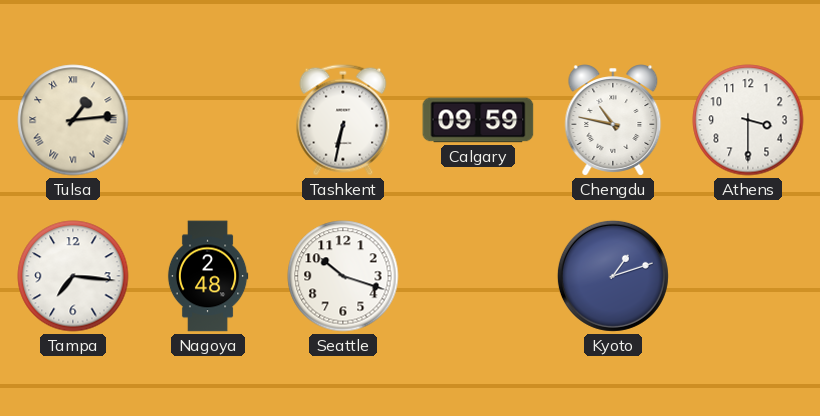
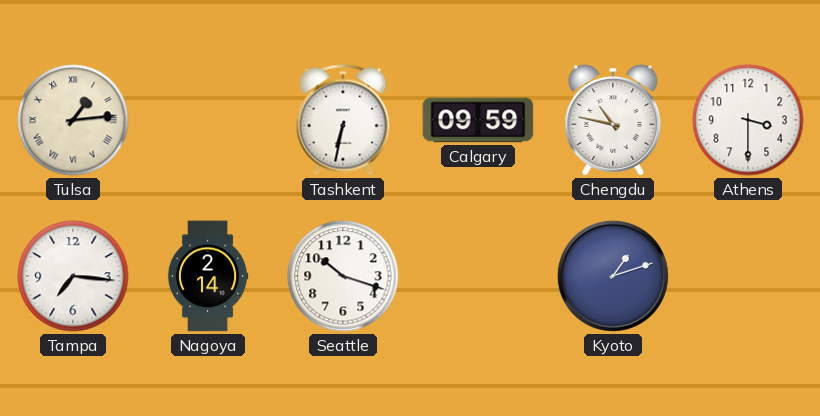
Nagoya: 2:48 -> 2:14
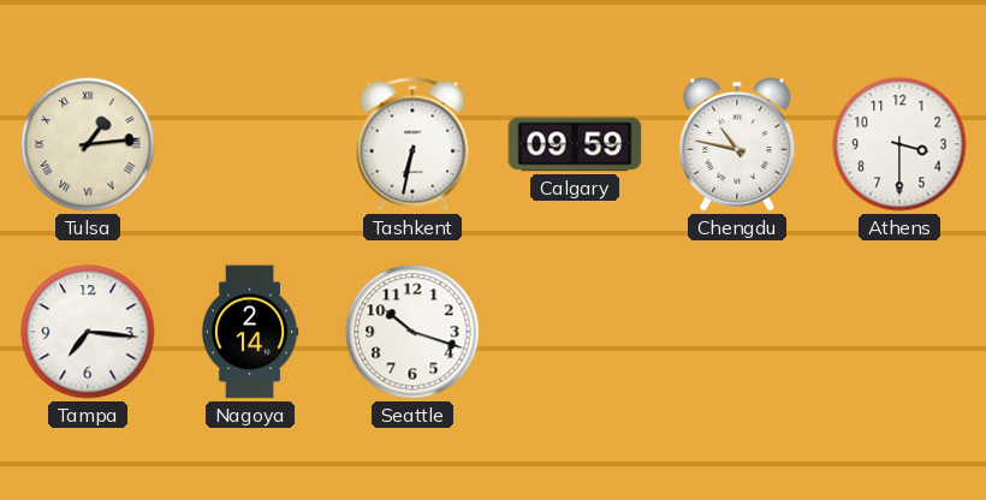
Kyoto: 1:12 -> none
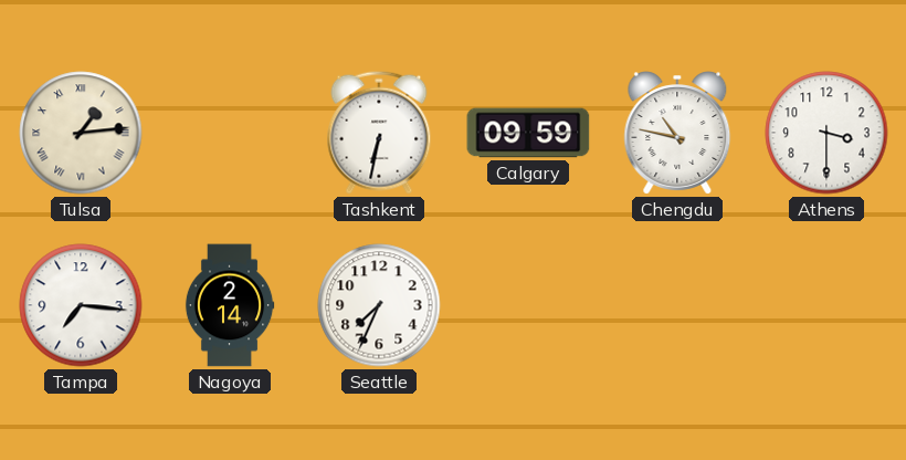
Seattle: 10:18 -> 7:34
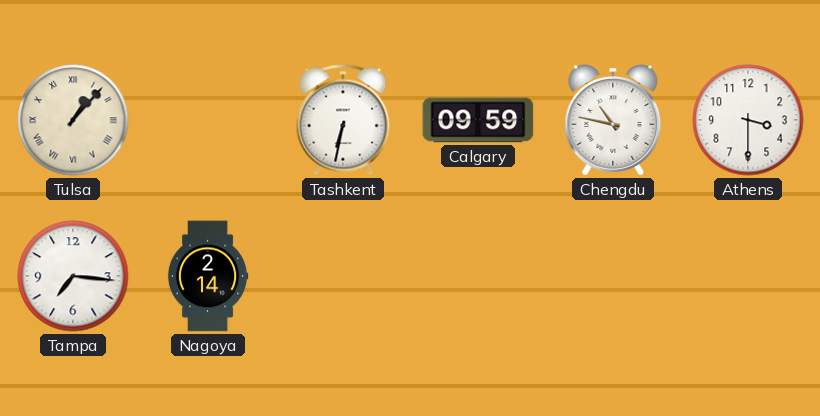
Tulsa: 1:14 -> 1:07
Seattle: 7:34 -> none
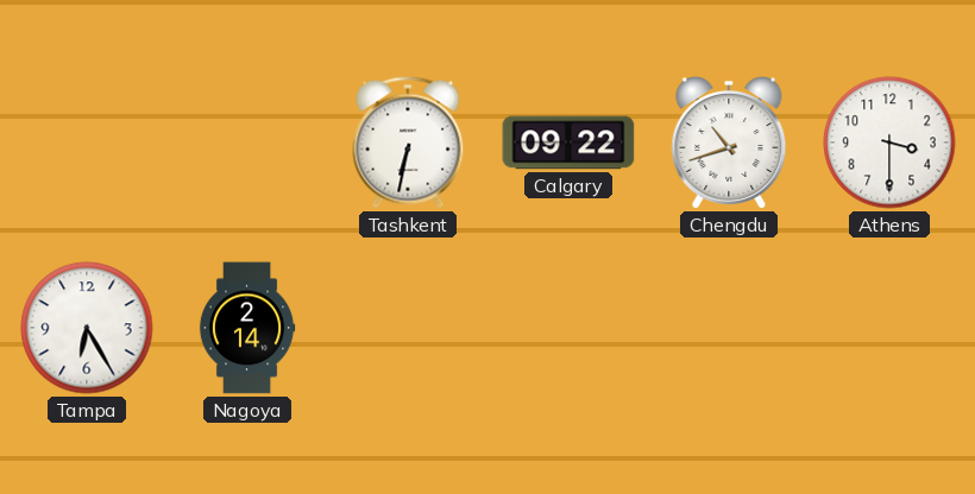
Tulsa: 1:07 -> none
Calgary: 09:59 -> 09:22
Chengdu: 10:47 -> 10:42
Tampa: 7:16 -> 6:25
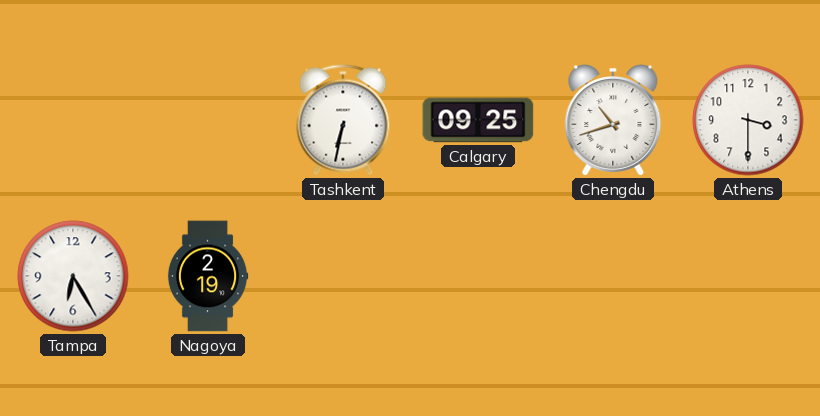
Calgary: 09:22 -> 09:25
Nagoya: 2:14 -> 2:19
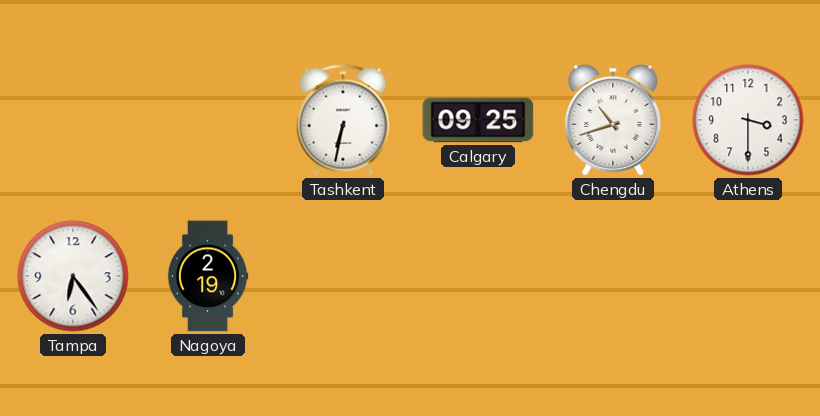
Tampa: 6:25 -> 6:24
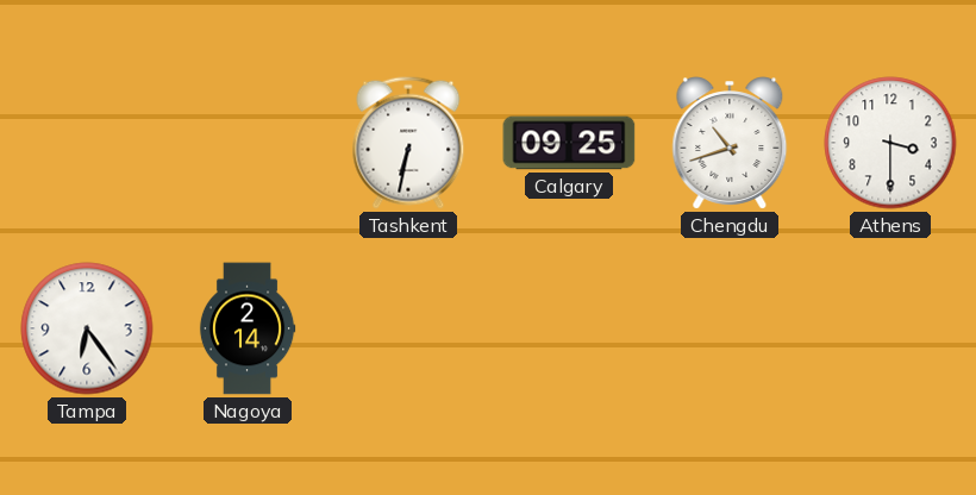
Nagoya: 2:19 -> 2:14
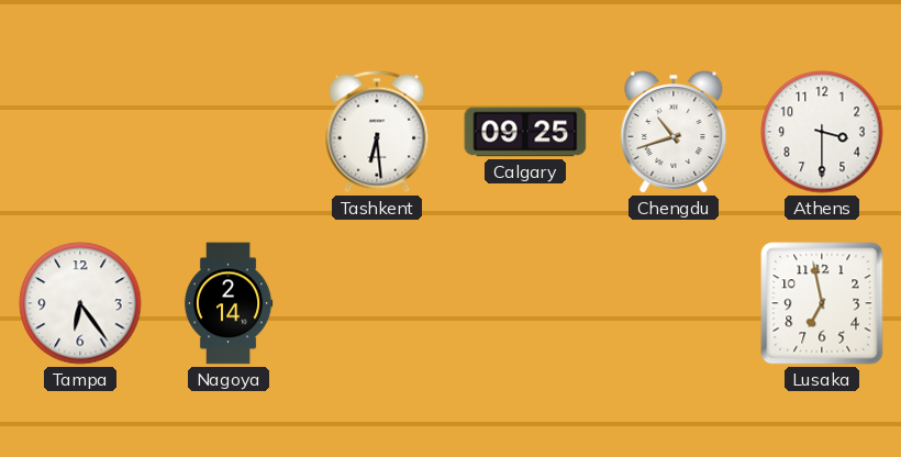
Tashkent: 6:32 -> 6:29
Lusaka: none -> 6:58
